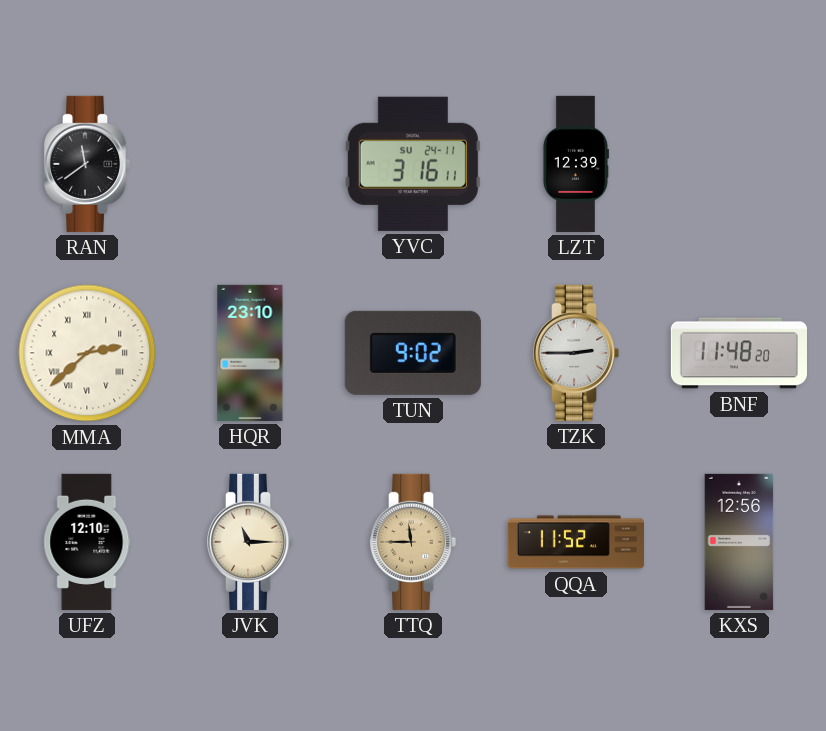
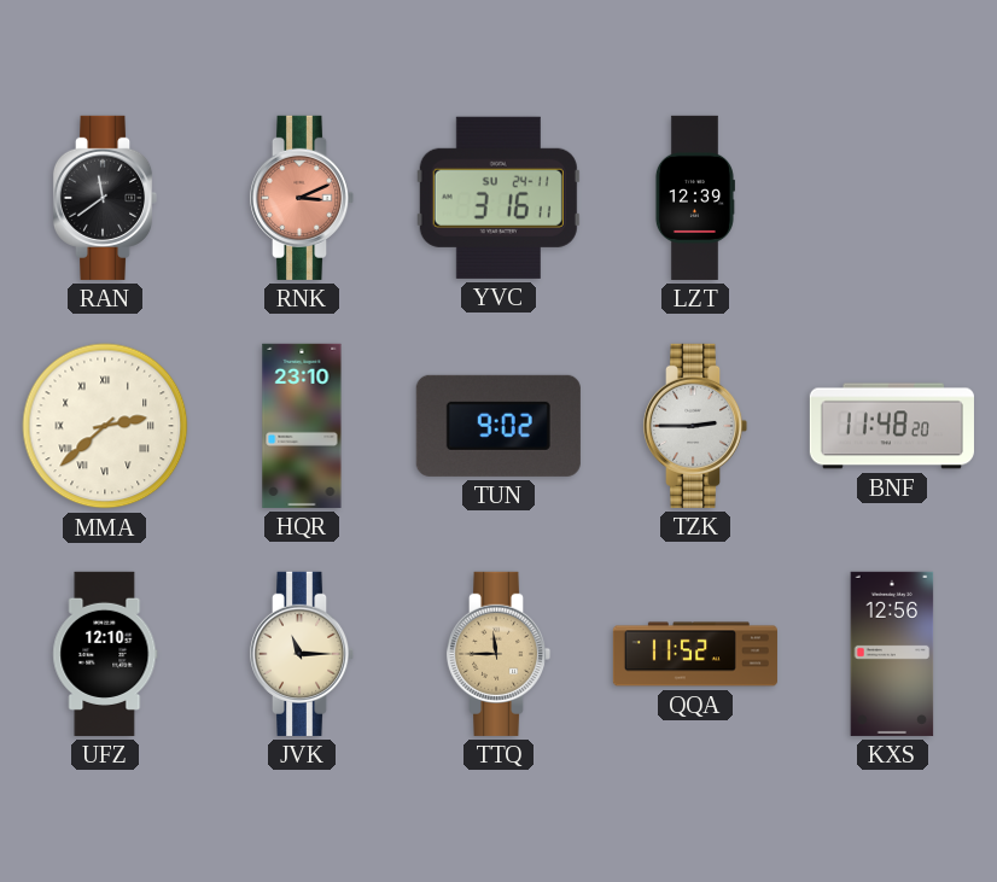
RNK: none -> 3:11
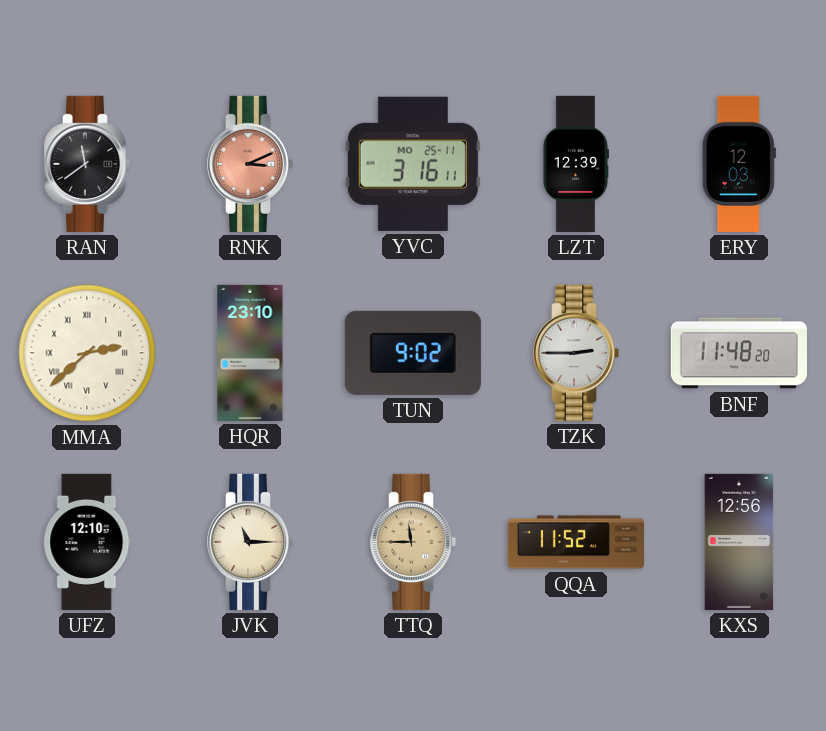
YVC date: SU 24-11 -> MO 25-11
ERY: none -> 12:03
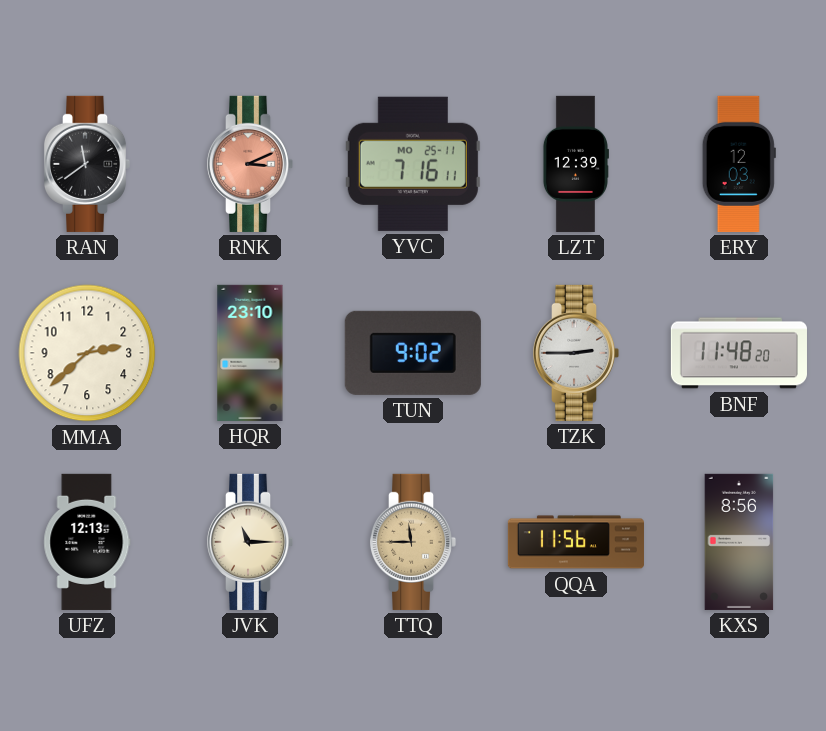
YVC: 3:16 -> 7:16
MMA numerals: Roman -> Arabic
UFZ: 12:10 -> 12:13
QQA: 11:52 -> 11:56
KXS: 12:56 -> 8:56
